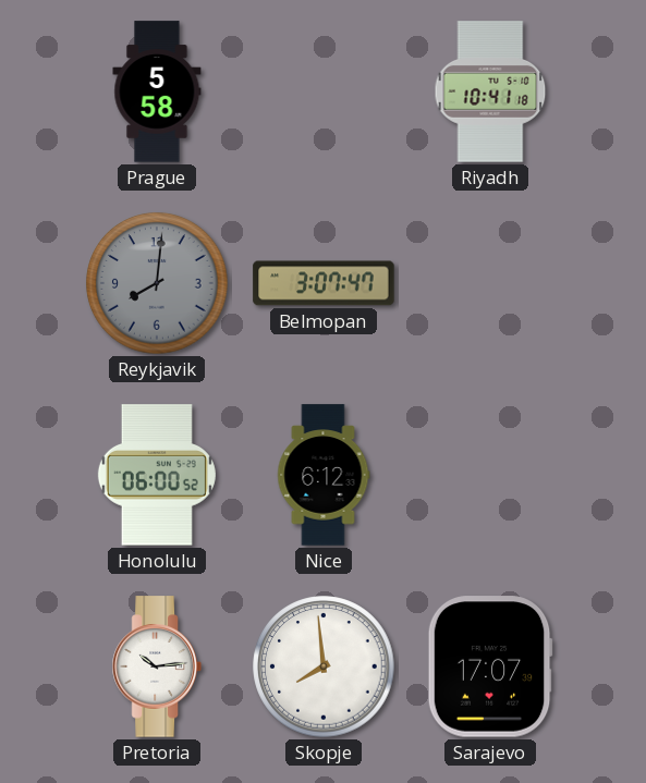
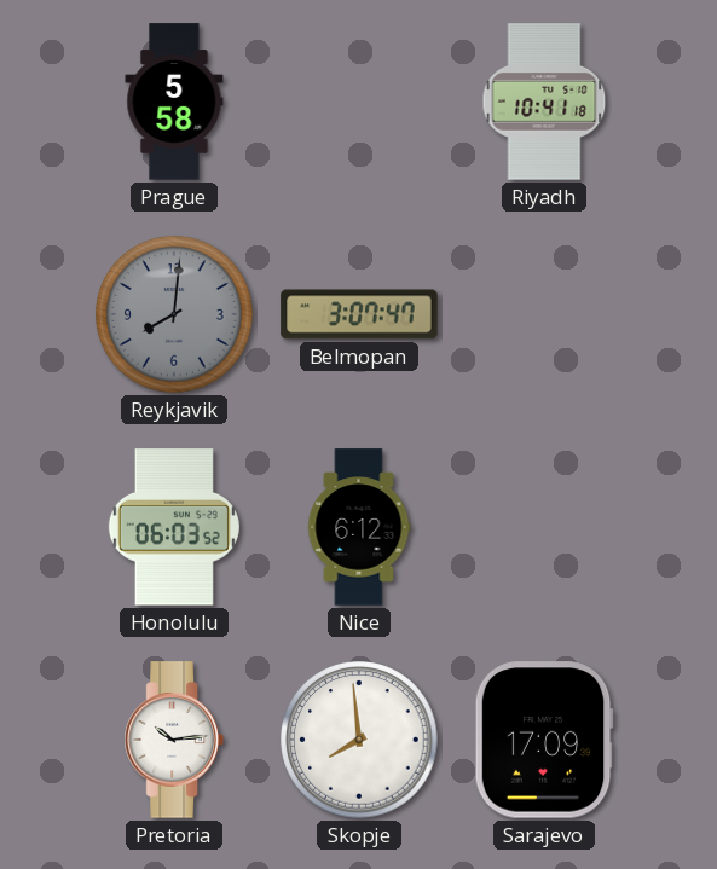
Honolulu: 06:00 -> 06:03
Sarajevo: 17:07 -> 17:09
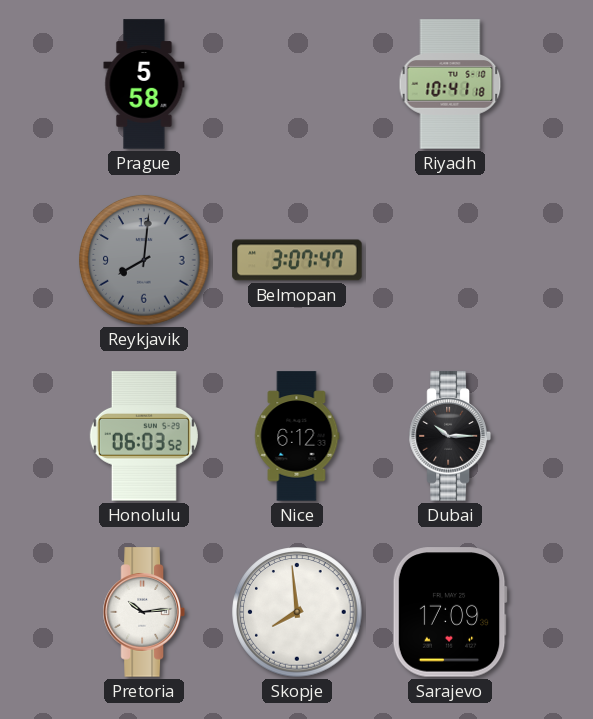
Dubai: none -> 10:15
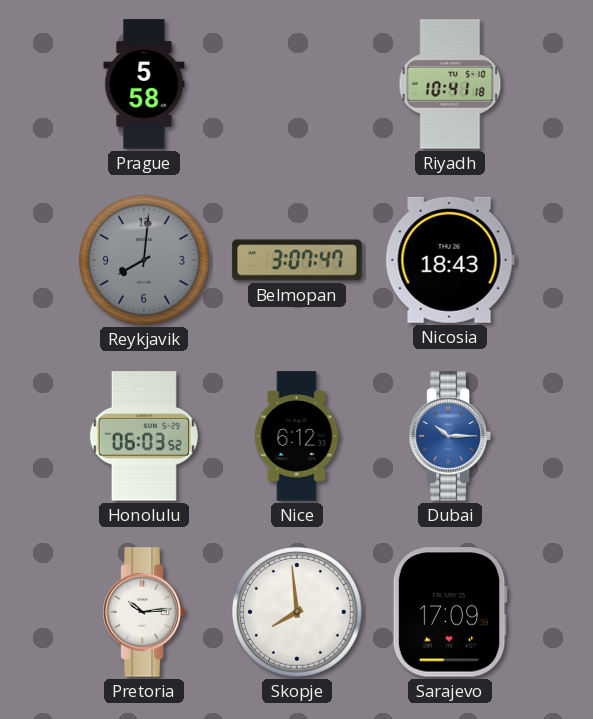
Nicosia: none -> 18:43
Dubai dial: black -> blue
